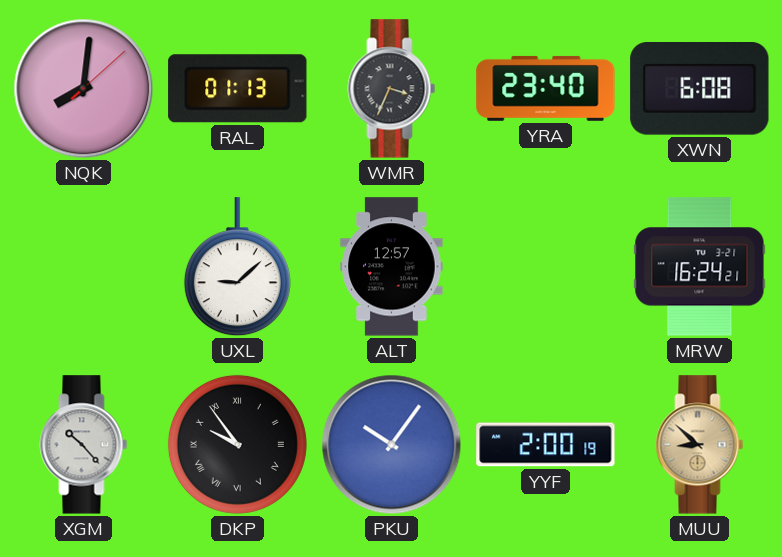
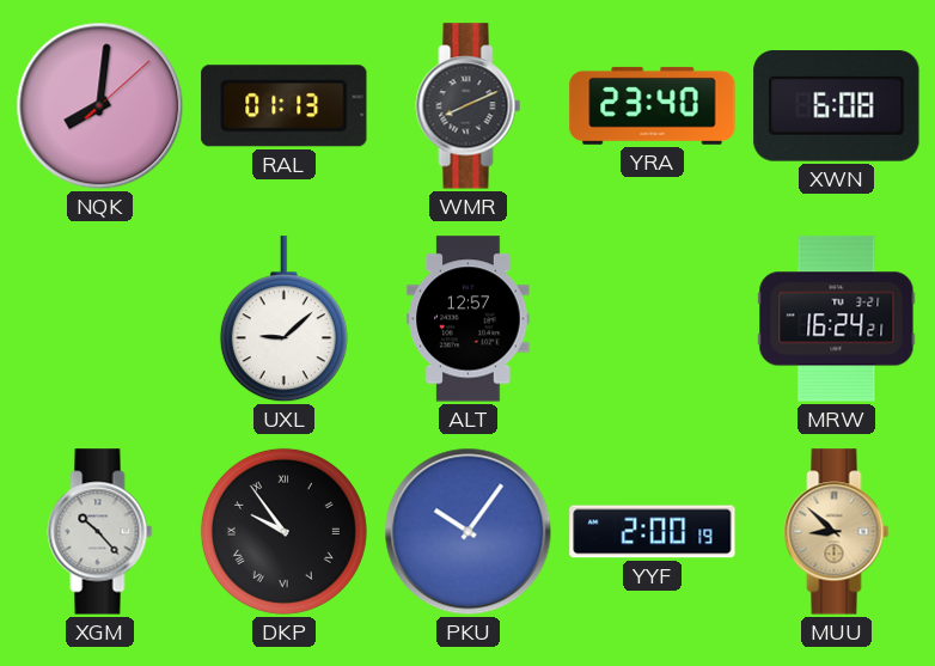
WMR: 3:34 -> 8:11
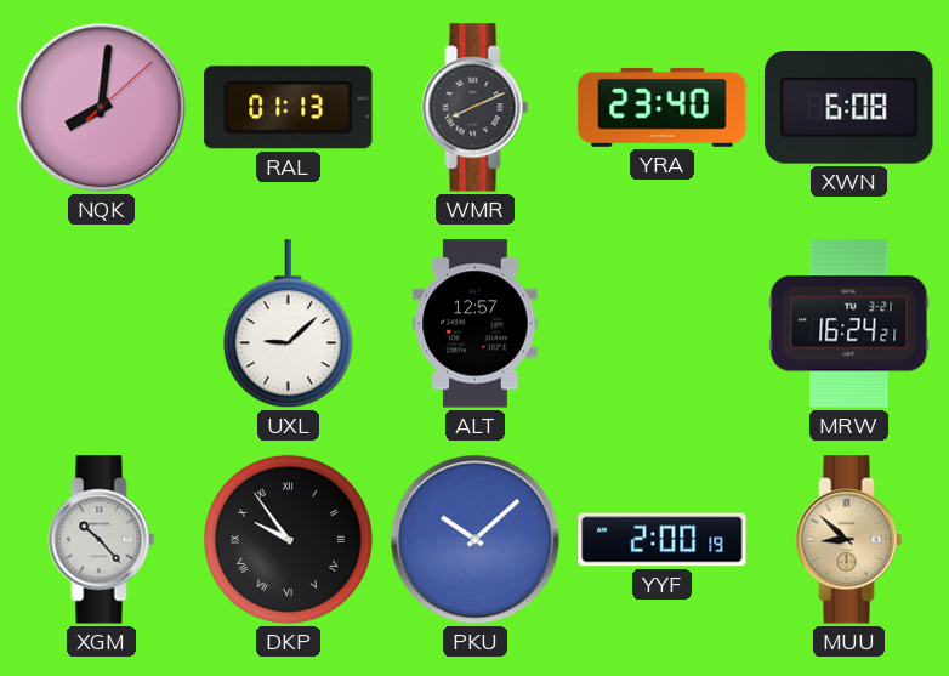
PKU: 10:06 -> 10:08
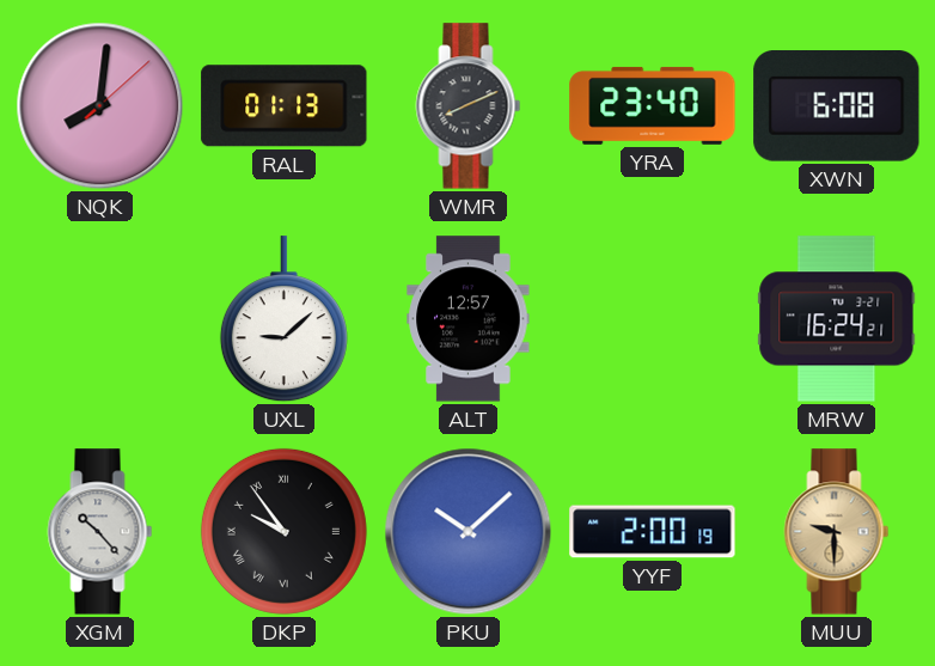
MUU: 8:52 -> 9:30
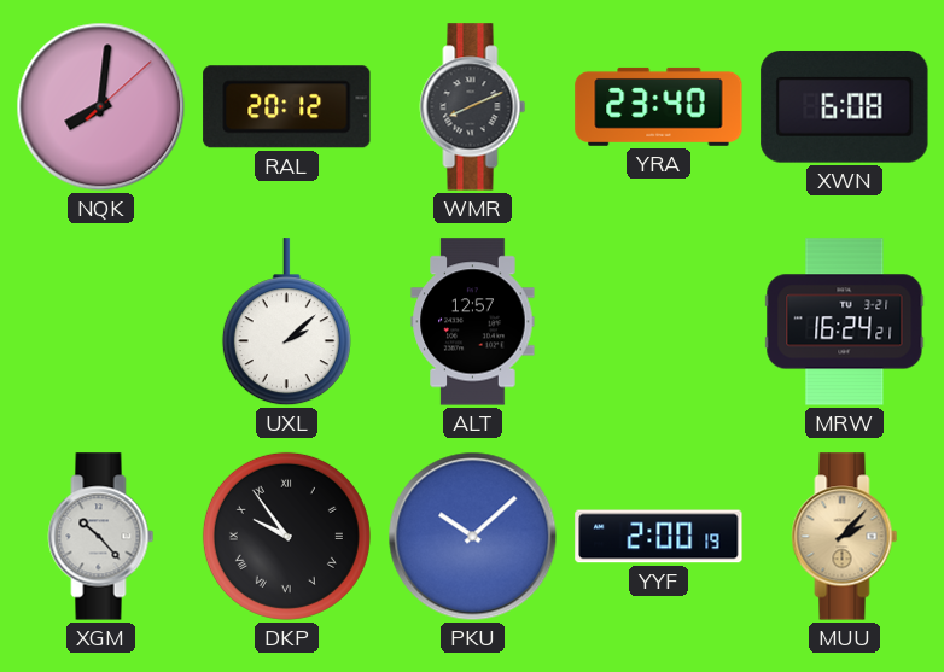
RAL: 01:13 -> 20:12
UXL: 9:08 -> 2:08
MUU: 9:30 -> 2:07
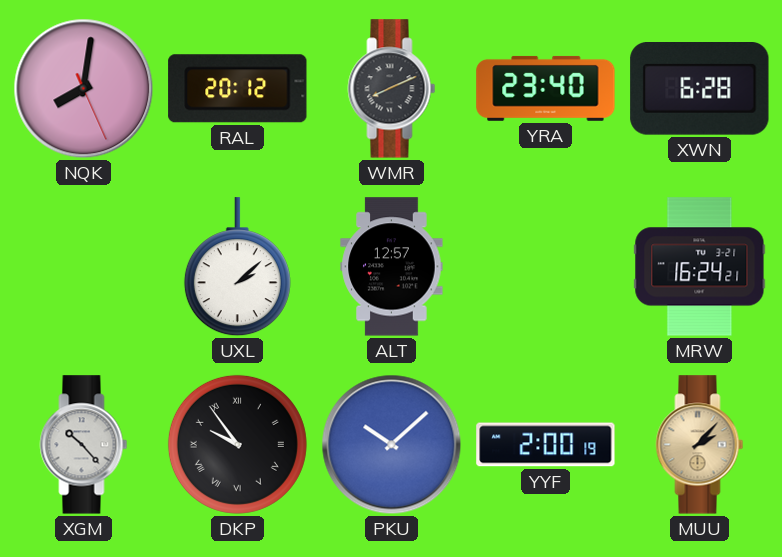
NQK: 8:01:08 -> 8:01:26
XWN: 6:08 -> 6:28
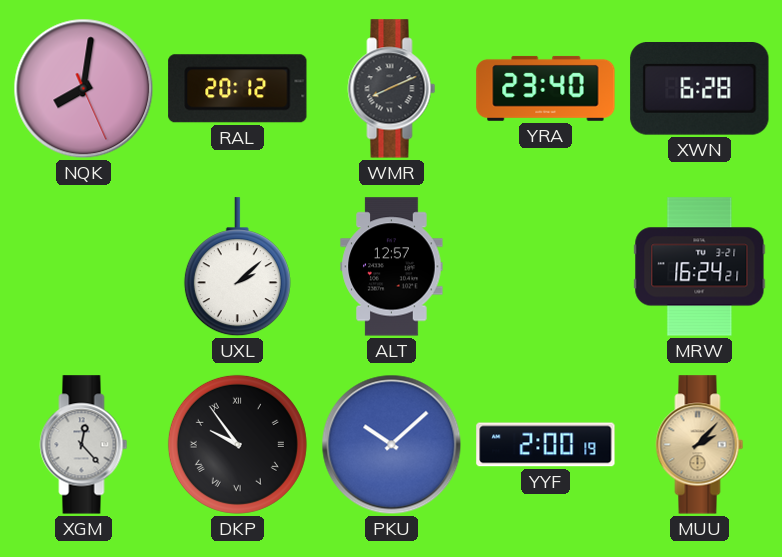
XGM: 10:23 -> 12:23
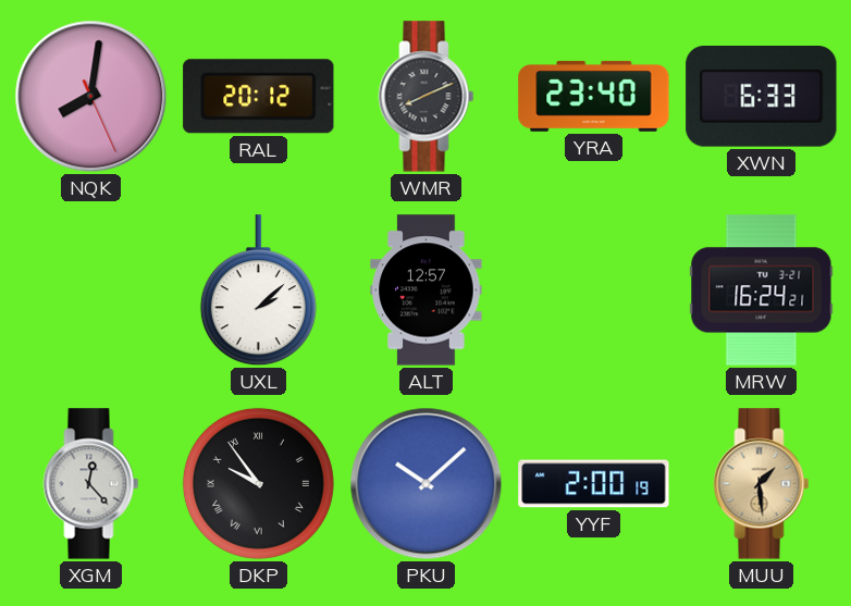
XWN: 6:28 -> 6:33
MUU: 2:07 -> 1:29
